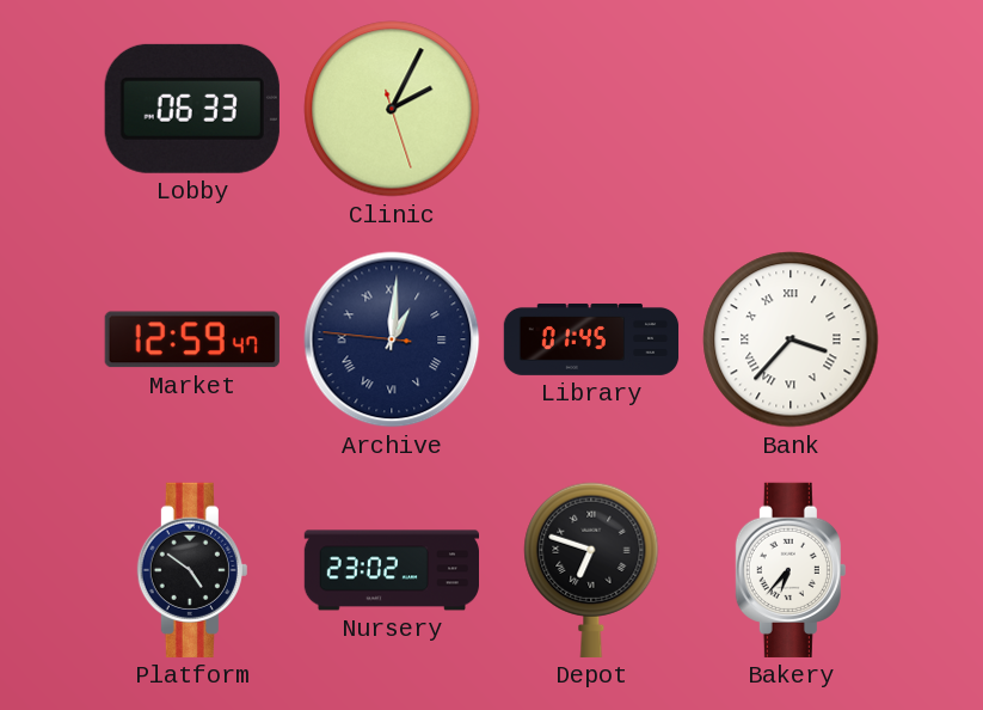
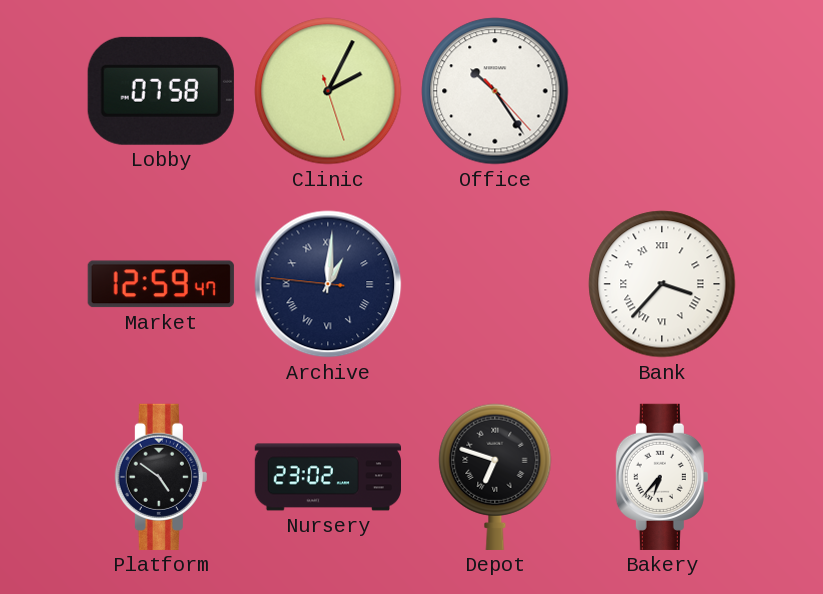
Lobby: 06:33 -> 07:58
Office: none -> 10:24
Library: 01:45 -> none
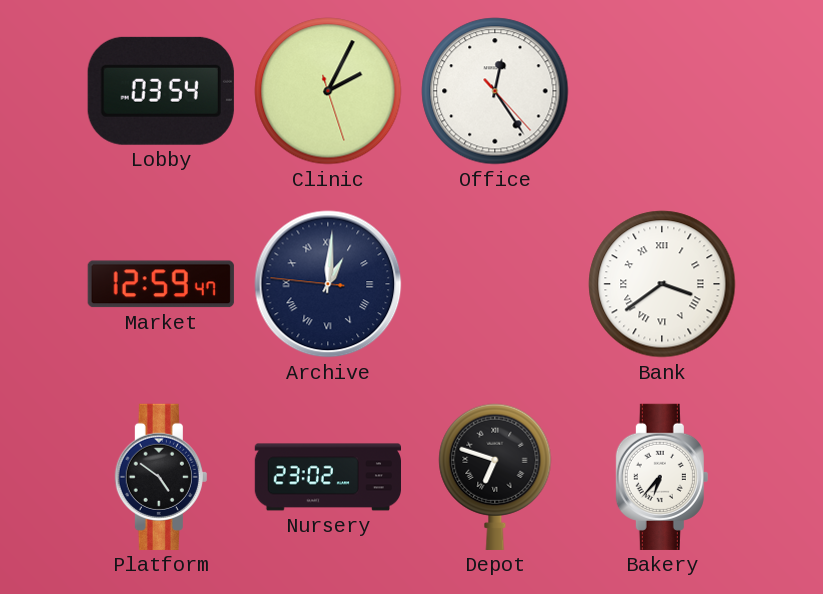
Lobby: 07:58 -> 03:54
Office: 10:24 -> 12:24
Bank: 3:37 -> 3:39
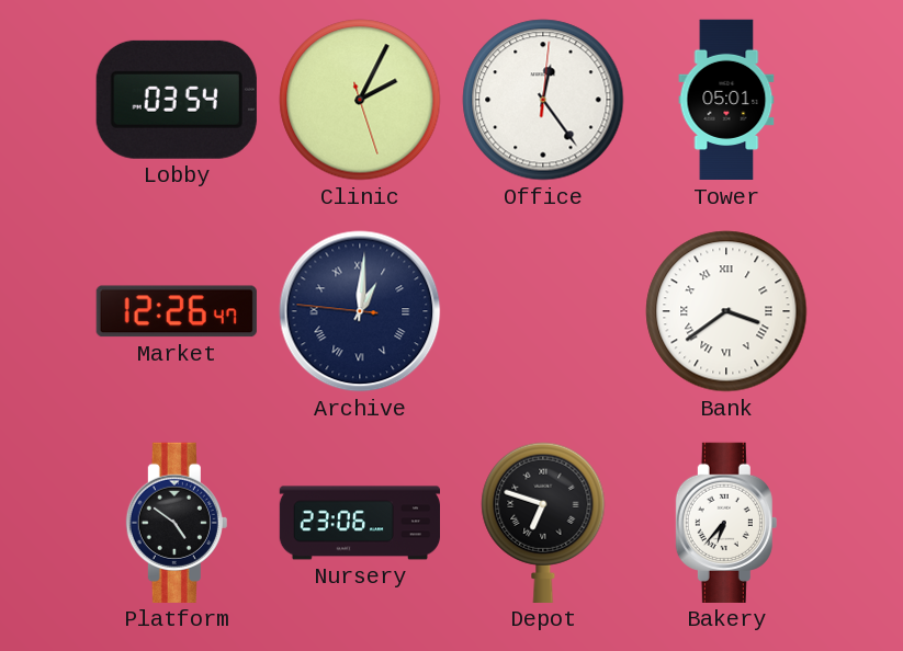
Office: 12:24:23 -> 12:24:01
Tower: none -> 05:01
Market: 12:59 -> 12:26
Nursery: 23:02 -> 23:06
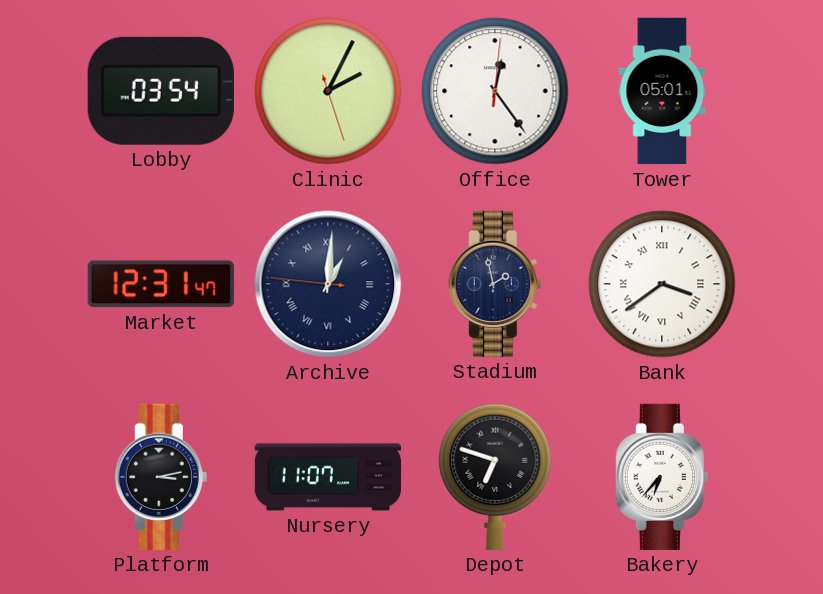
Market: 12:26 -> 12:31
Stadium: none -> 1:58
Platform: 4:51 -> 3:13
Nursery: 23:06 -> 11:07
